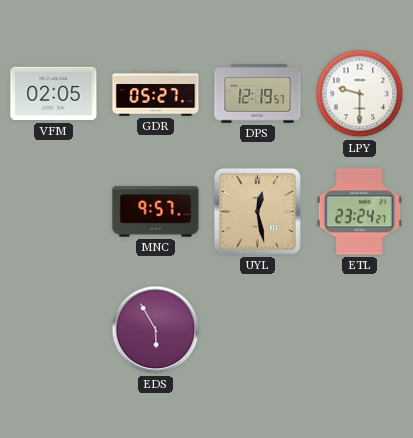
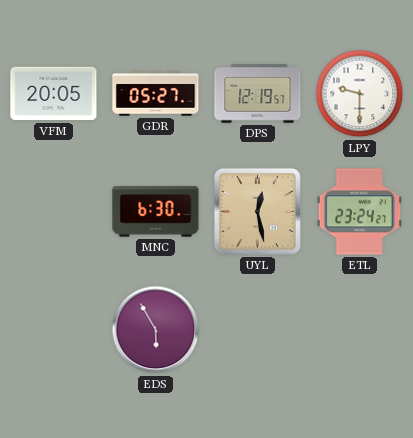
VFM: 02:05 -> 20:05
MNC: 9:57 -> 6:30
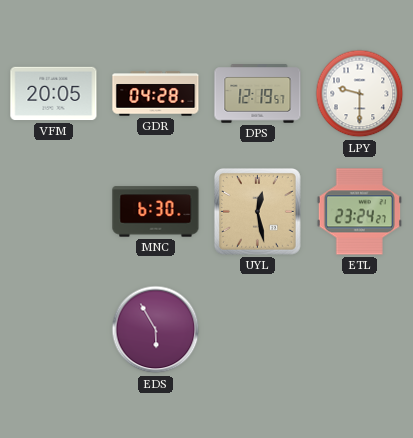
GDR: 05:27 -> 04:28
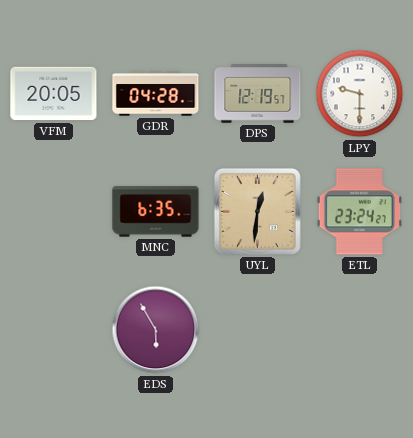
MNC: 6:30 -> 6:35
UYL: 12:28 -> 12:31
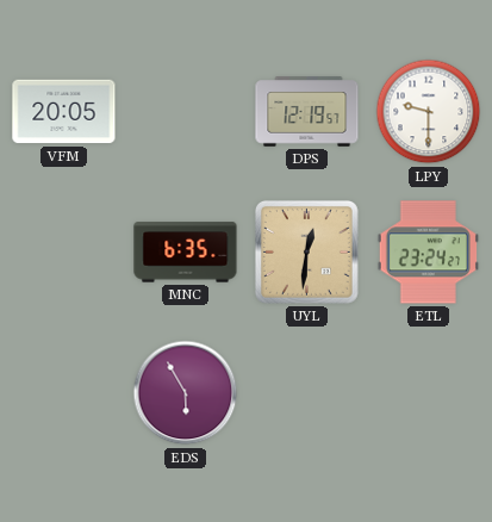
GDR: 04:28 -> none
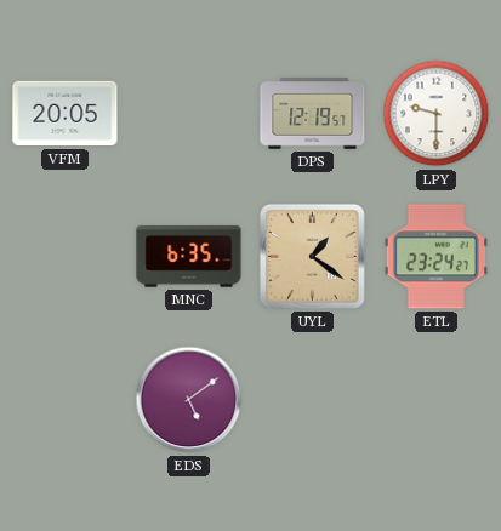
UYL: 12:31 -> 1:21
EDS: 5:55 -> 5:09
